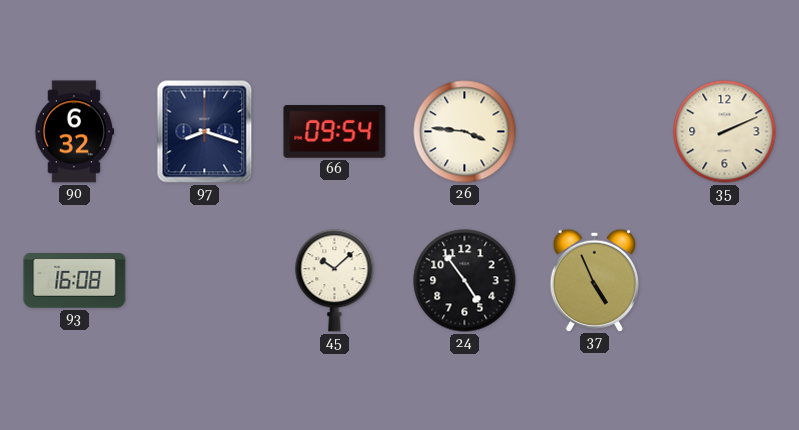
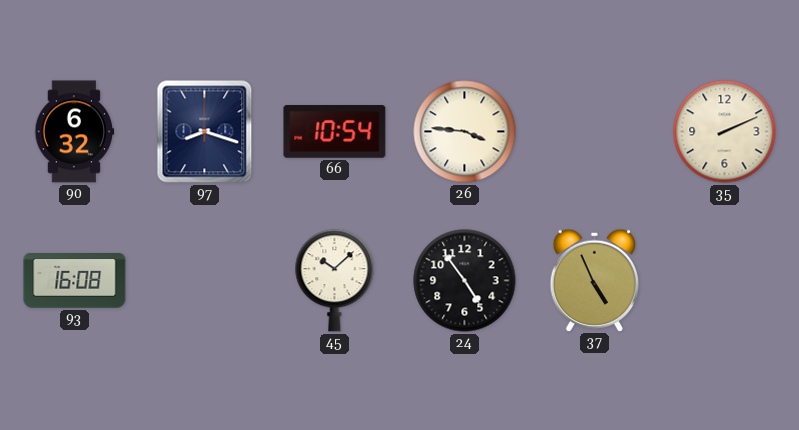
66: 09:54 -> 10:54
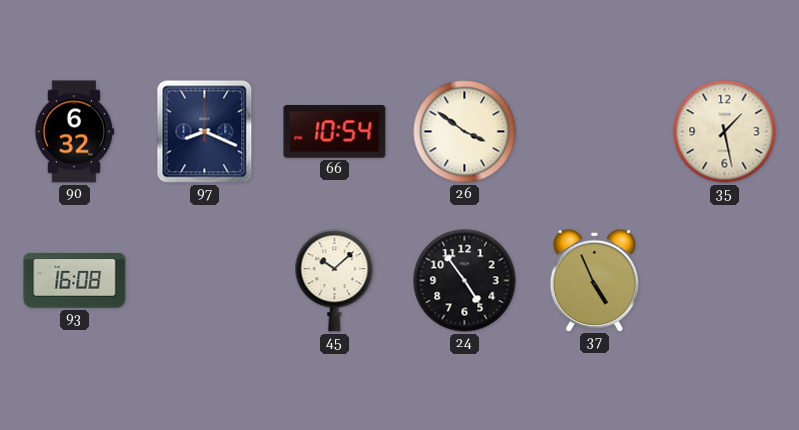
97: 8:18 -> 8:19
26: 3:46 -> 3:51
35: 2:11 -> 1:28
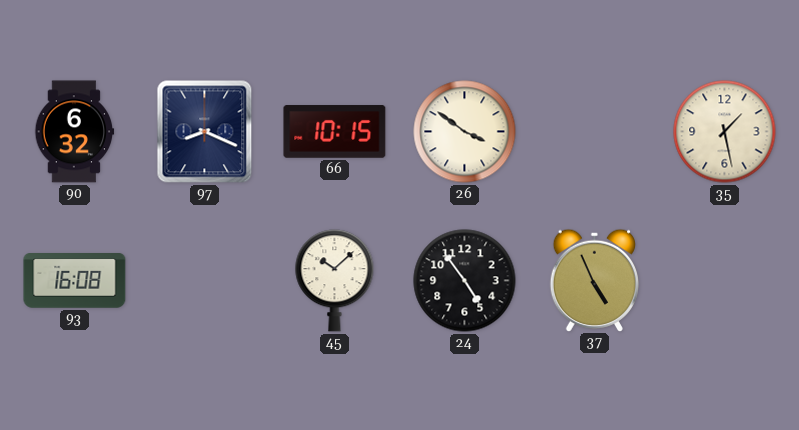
66: 10:54 -> 10:15
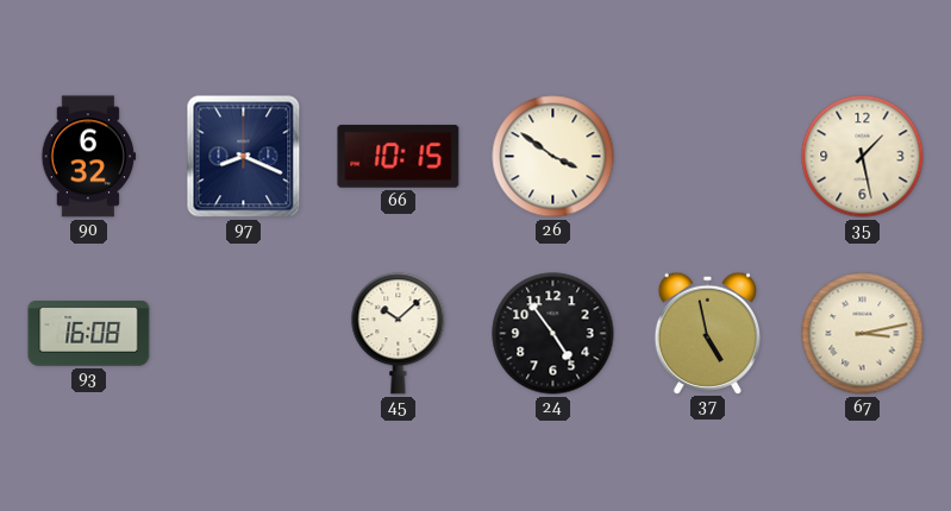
37: 4:56 -> 4:58
67: none -> 3:13
